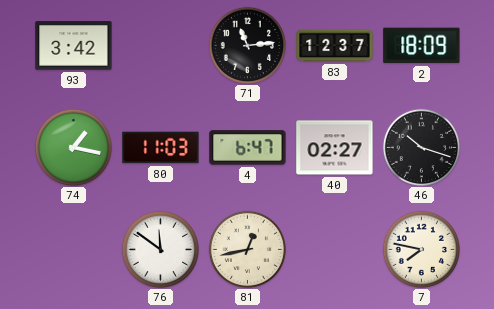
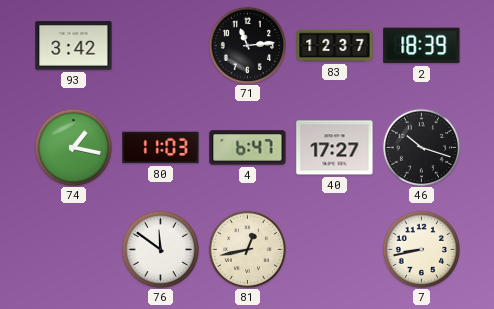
2: 18:09 -> 18:39
40: 02:27 -> 17:27
7: 7:47 -> 8:43
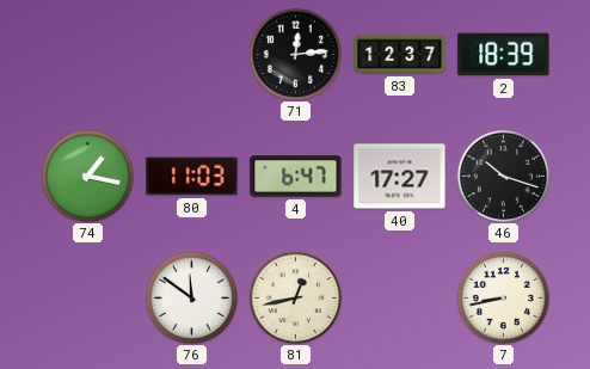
93: 3:42 -> none
71: 11:14 -> 12:14
